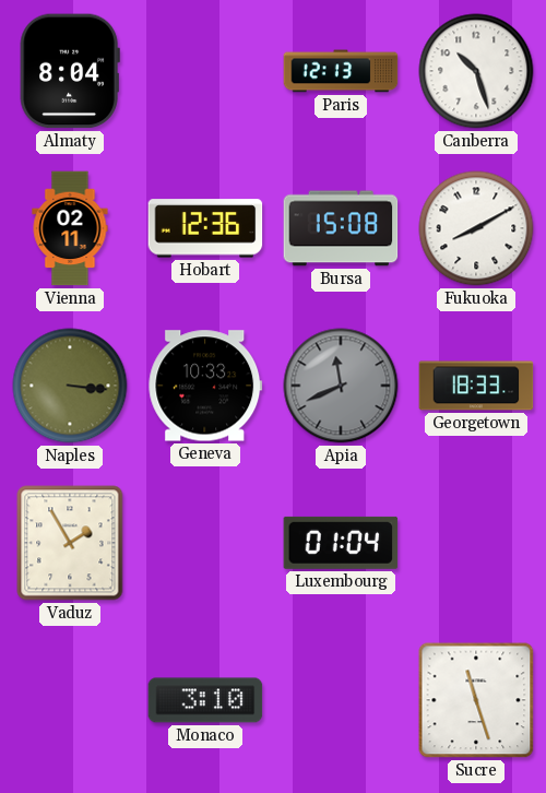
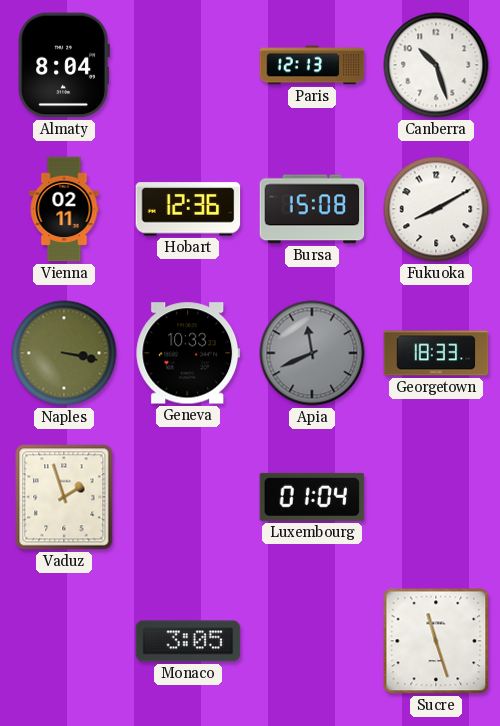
Naples: 3:16 -> 3:17
Vaduz: 1:55 -> 1:57
Monaco: 3:10 -> 3:05
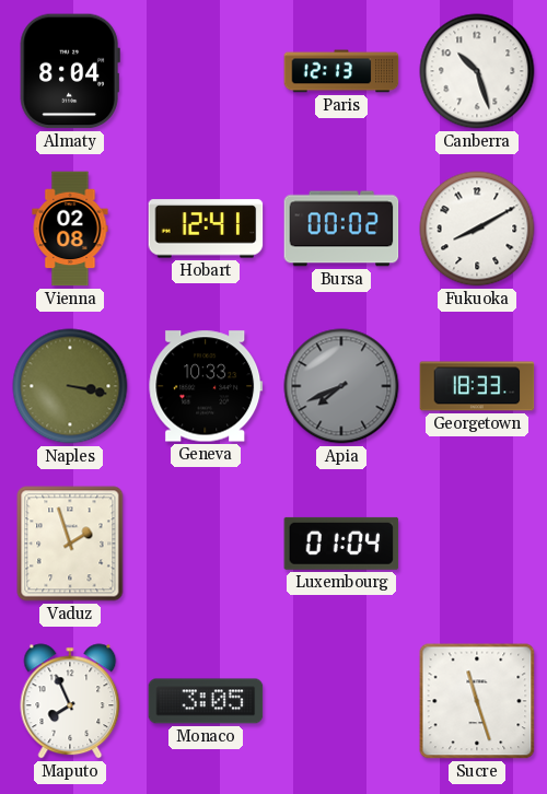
Vienna: 02:11 -> 02:08
Hobart: 12:36 -> 12:41
Bursa: 15:08 -> 00:02
Apia: 11:41 -> 7:41
Maputo: none -> 7:56
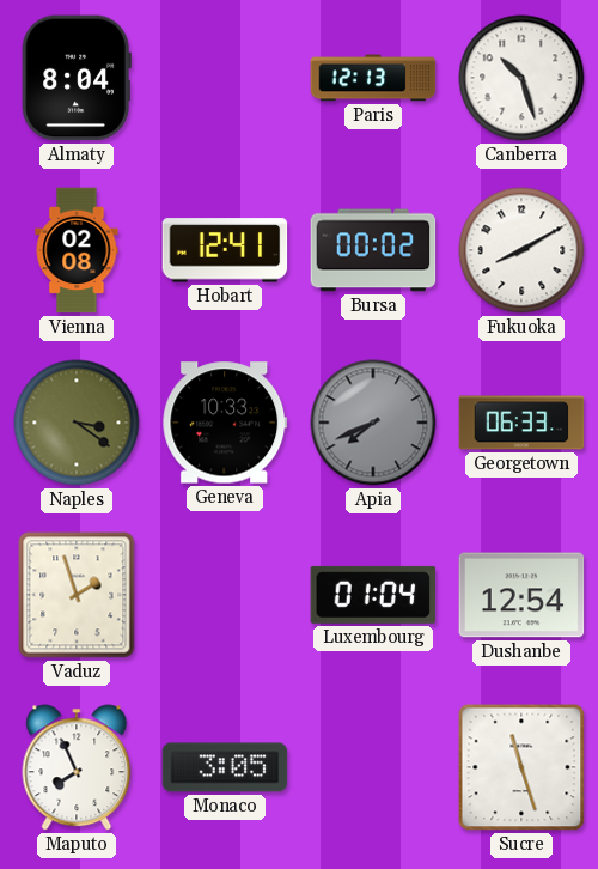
Naples: 3:17 -> 3:21
Georgetown: 18:33 -> 06:33
Dushanbe: none -> 12:54
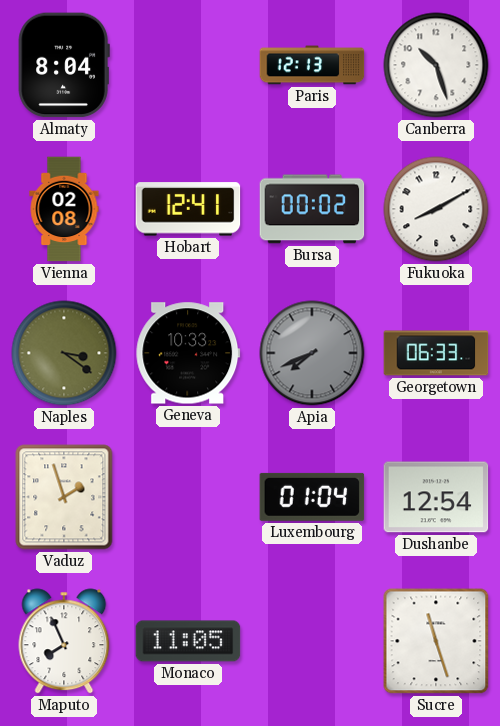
Monaco: 3:05 -> 11:05
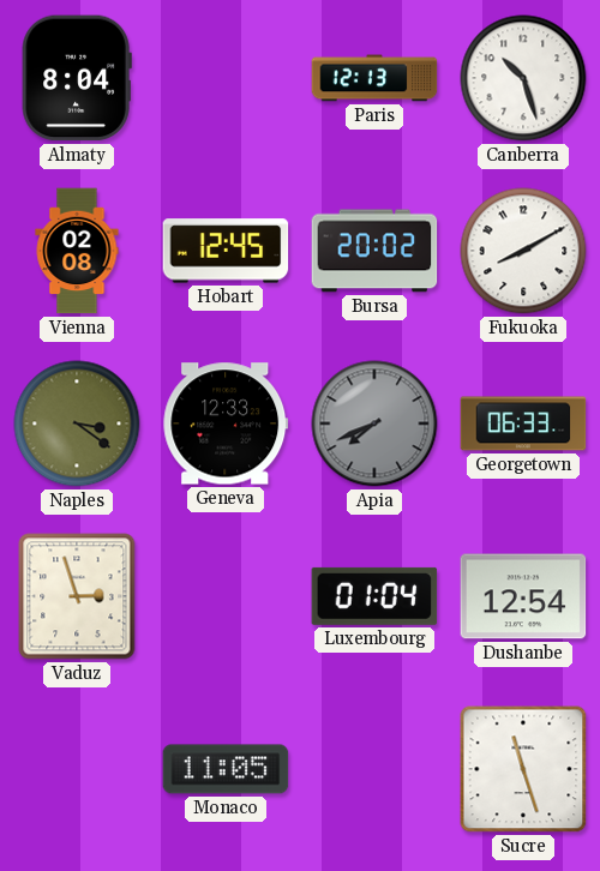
Hobart: 12:41 -> 12:45
Bursa: 00:02 -> 20:02
Geneva: 10:33 -> 12:33
Vaduz: 1:57 -> 2:57
Maputo: 7:56 -> none
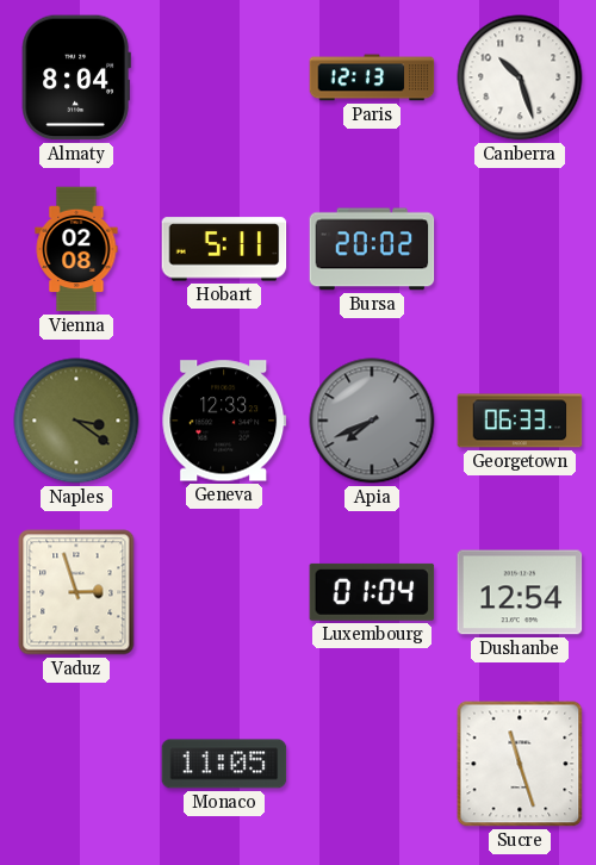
Hobart: 12:45 -> 5:11
Fukuoka: 8:10 -> none
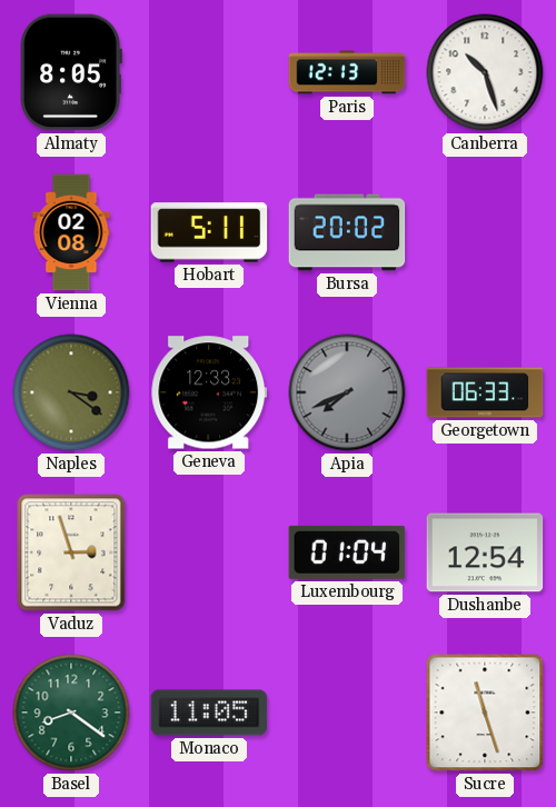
Almaty: 8:04 -> 8:05
Basel: none -> 8:21
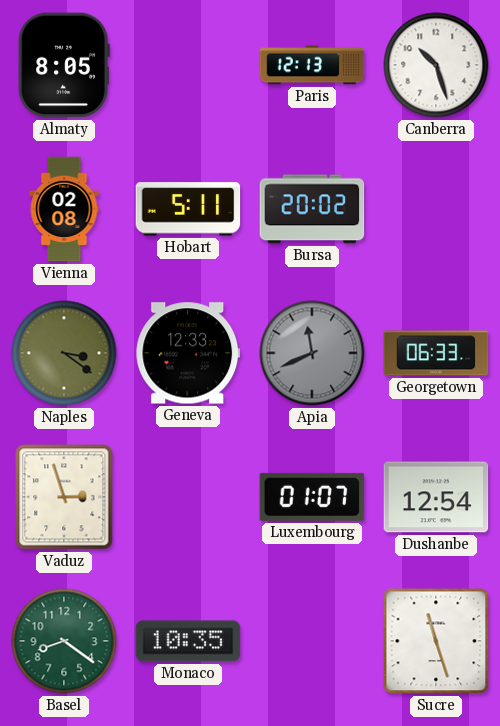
Apia: 7:41 -> 11:41
Luxembourg: 01:04 -> 01:07
Monaco: 11:05 -> 10:35
